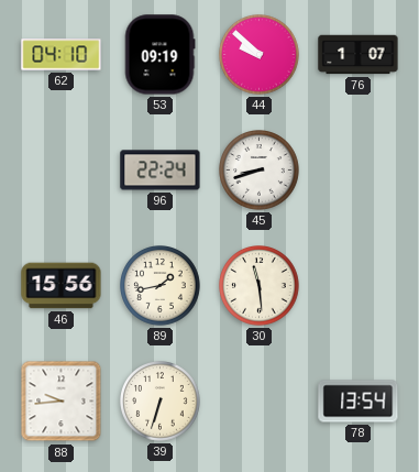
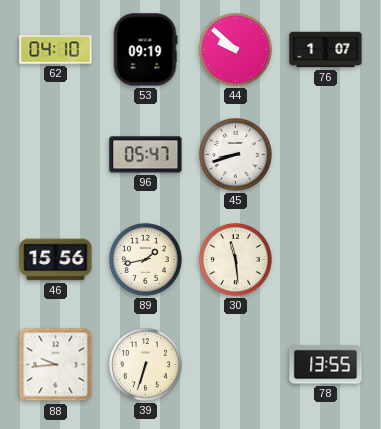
96: 22:24 -> 05:47
78: 13:54 -> 13:55
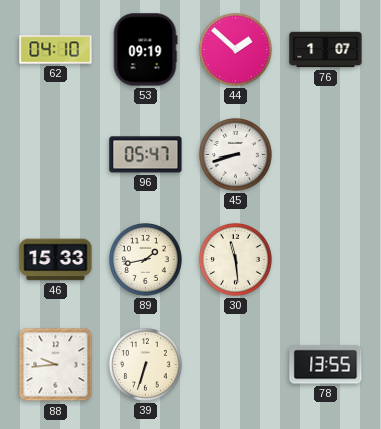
44: 9:52 -> 1:52
46: 15:56 -> 15:33
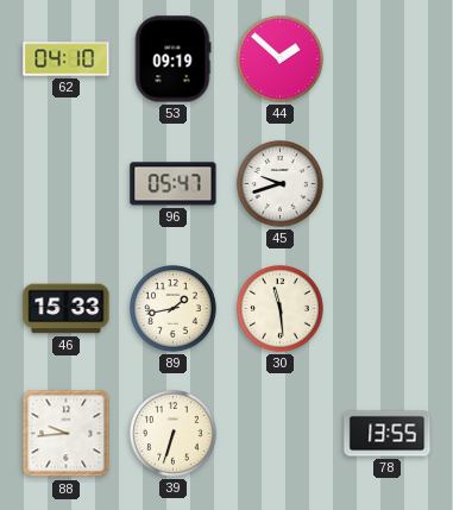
76: 1:07 -> none
45: 8:42 -> 9:42
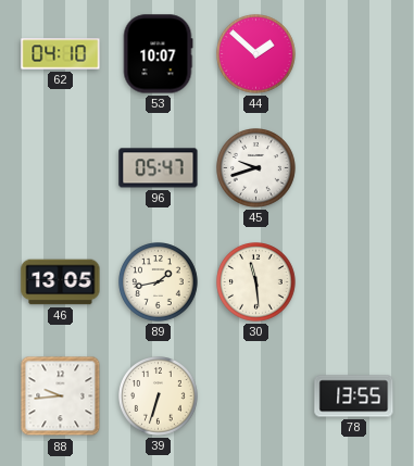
53: 09:19 -> 10:07
46: 15:33 -> 13:05
